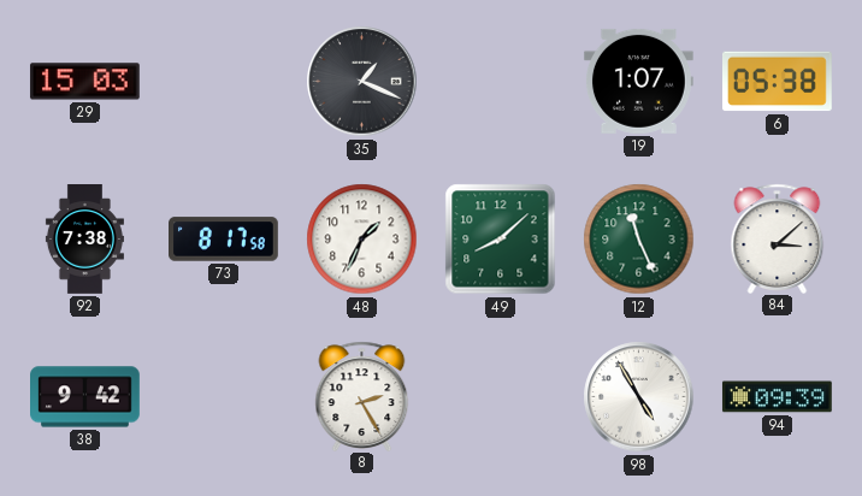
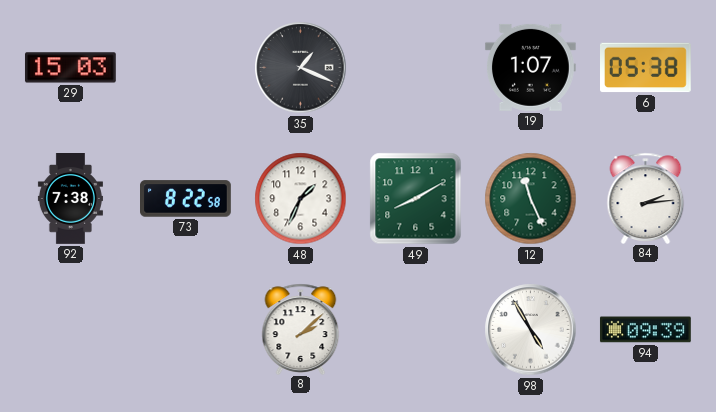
73: 8:17 -> 8:22
49: 8:08 -> 8:10
84: 3:08 -> 2:14
38: 9:42 -> none
8: 2:25 -> 2:08
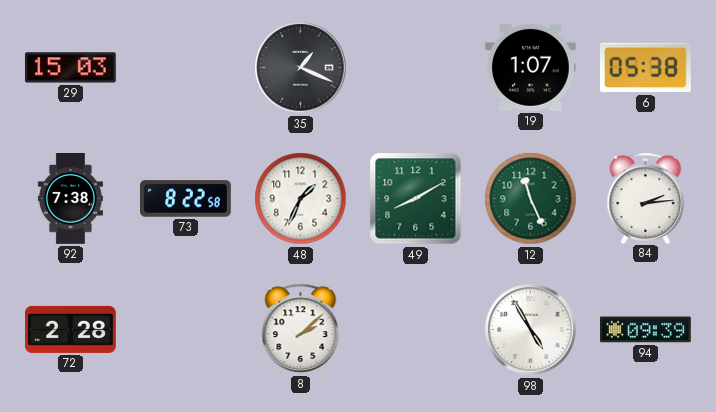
72: none -> 2:28
